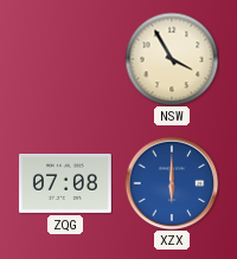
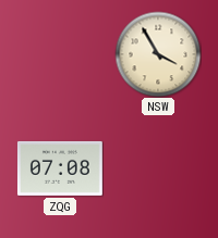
XZX: 6:00 -> none
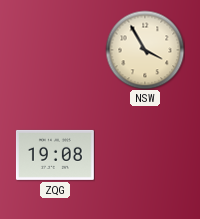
ZQG: 07:08 -> 19:08
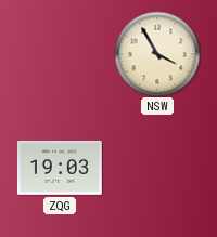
ZQG: 19:08 -> 19:03
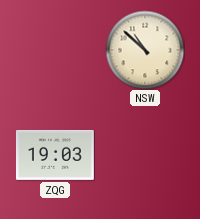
NSW: 3:55 -> 10:52
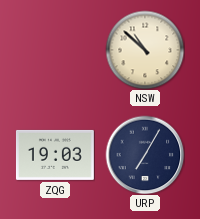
URP: none -> 7:05
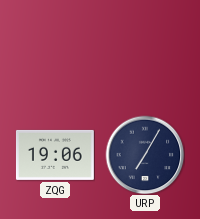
NSW: 10:52 -> none
ZQG: 19:03 -> 19:06
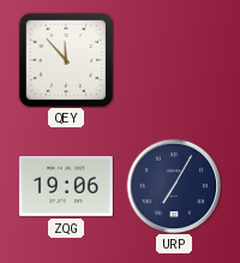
QEY: none -> 11:53
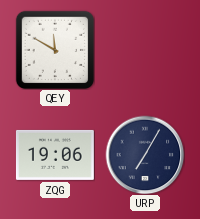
QEY: 11:53 -> 11:50
